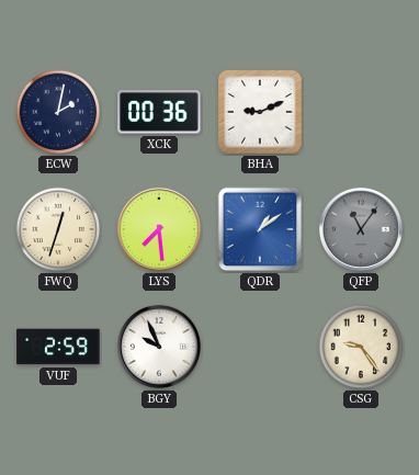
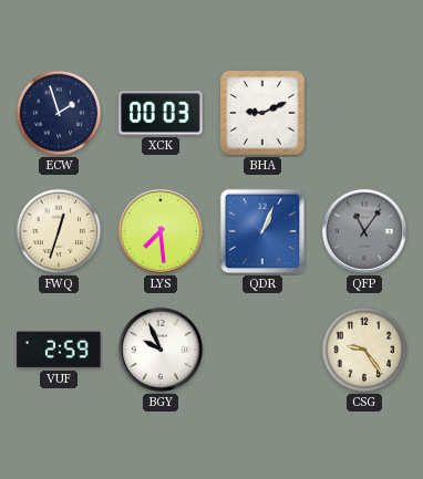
ECW: 2:02 -> 1:57
XCK: 00:36 -> 00:03
QDR: 1:09 -> 1:04
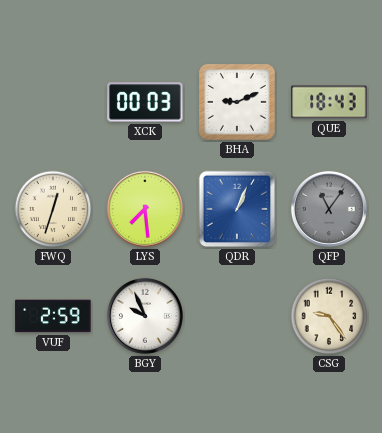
ECW: 1:57 -> none
QUE: none -> 18:43
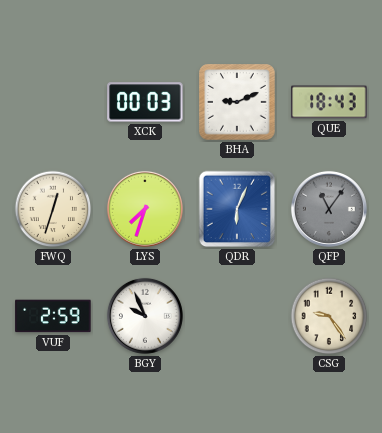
LYS: 7:29 -> 7:33
QDR: 1:04 -> 6:04
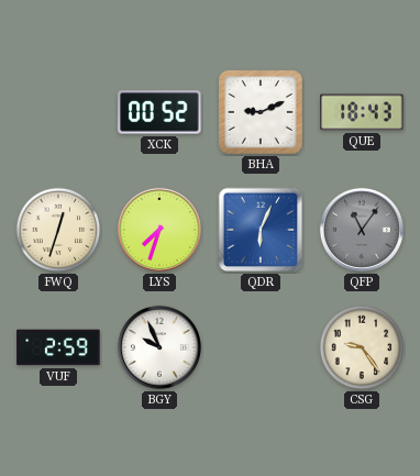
XCK: 00:03 -> 00:52
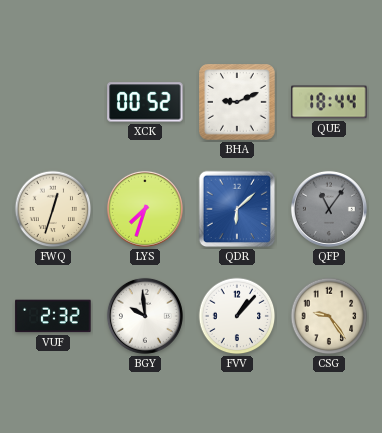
QUE: 18:43 -> 18:44
QDR: 6:04 -> 6:08
VUF: 2:59 -> 2:32
BGY: 9:56 -> 9:59
FVV: none -> 1:07
